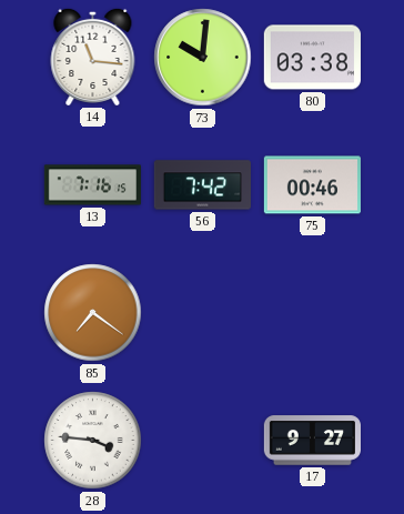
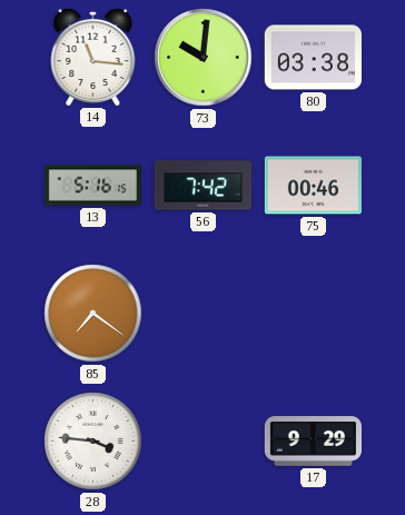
13: 7:16 -> 5:16
17: 9:27 -> 9:29
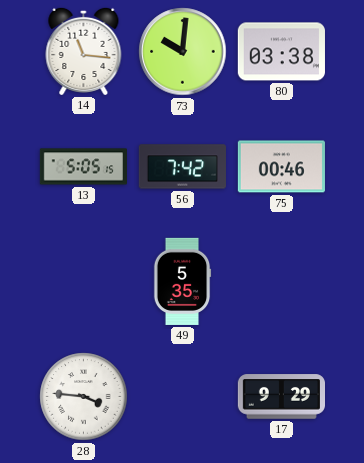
13: 5:16 -> 5:05
85: 7:21 -> none
49: none -> 5:35
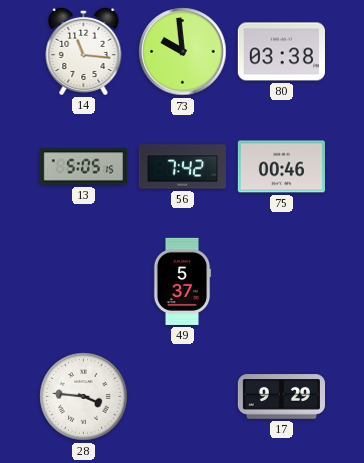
73: 10:01 -> 9:59
49: 5:35 -> 5:37
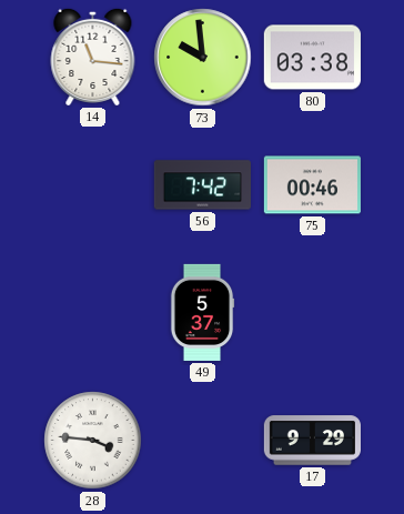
13: 5:05 -> none
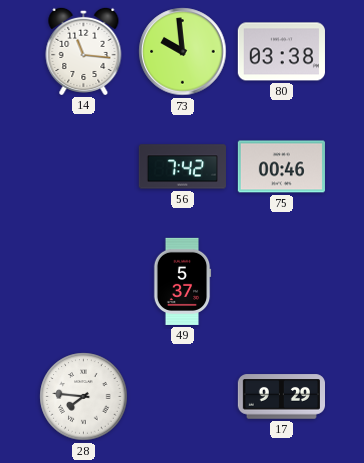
28: 3:46 -> 7:46
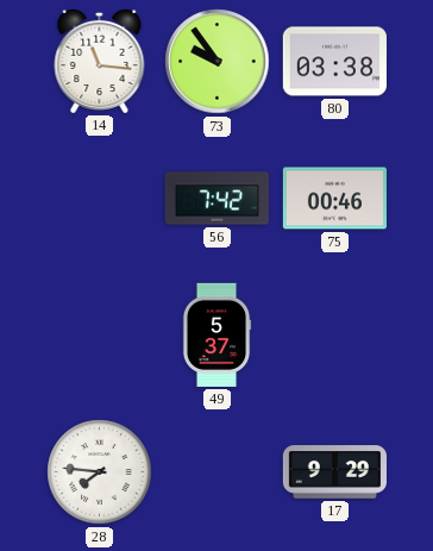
73: 9:59 -> 9:54
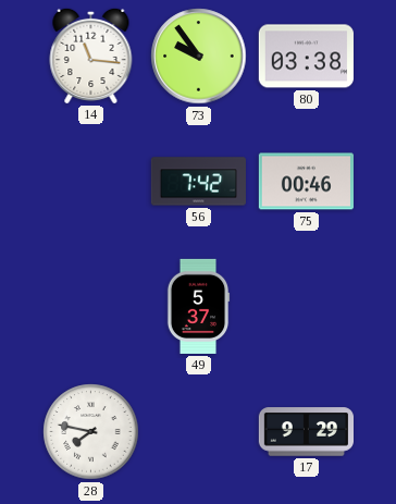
28: 7:46 -> 7:47
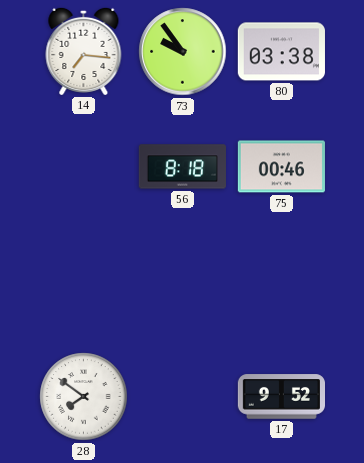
14: 11:16 -> 7:16
56: 7:42 -> 8:18
49: 5:37 -> none
28: 7:47 -> 7:51
17: 9:29 -> 9:52
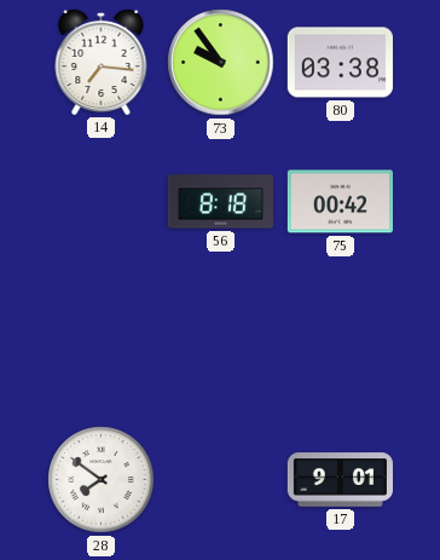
75: 00:46 -> 00:42
17: 9:52 -> 9:01
